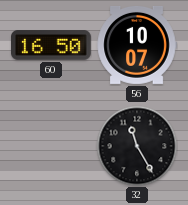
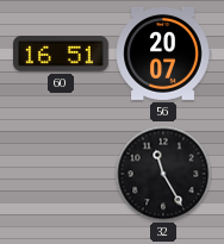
60: 16:50 -> 16:51
56: 10:07 -> 20:07
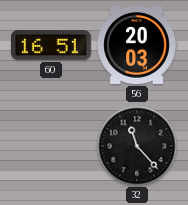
56: 20:07 -> 20:03
32: 11:25 -> 11:23
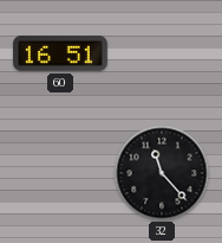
56: 20:03 -> none
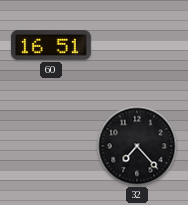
32: 11:23 -> 7:23
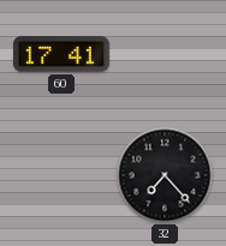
60: 16:51 -> 17:41
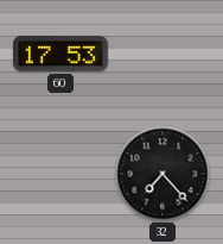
60: 17:41 -> 17:53
